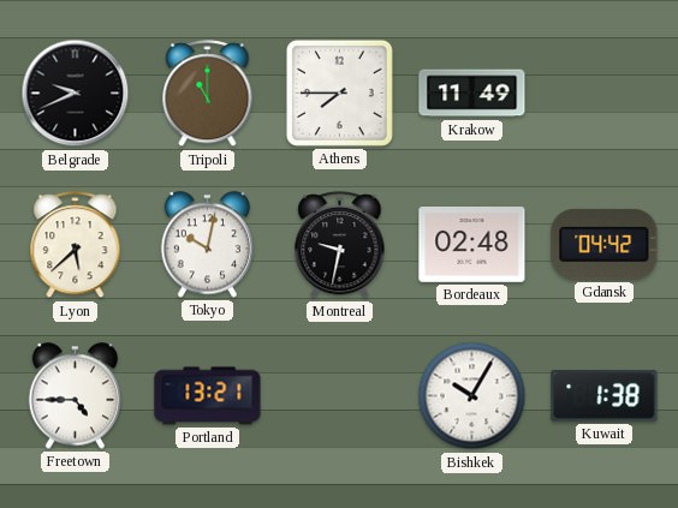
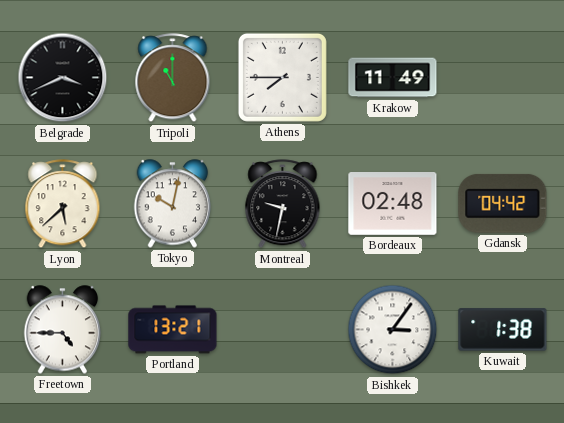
Belgrade: 9:41 -> 3:41
Bishkek: 10:05 -> 3:06
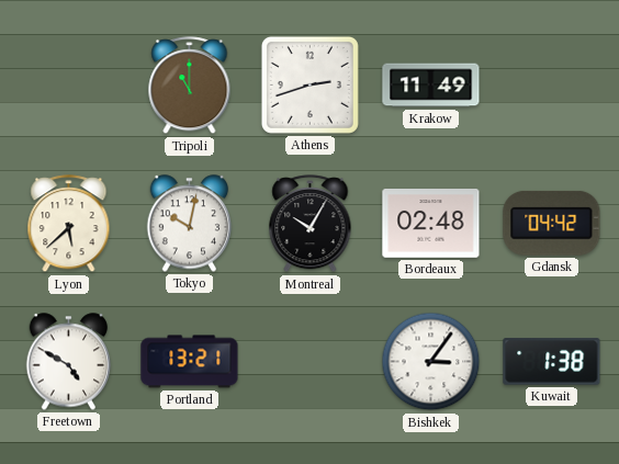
Belgrade: 3:41 -> none
Athens: 7:45 -> 2:42
Montreal: 9:32 -> 10:05
Freetown: 4:45 -> 4:50
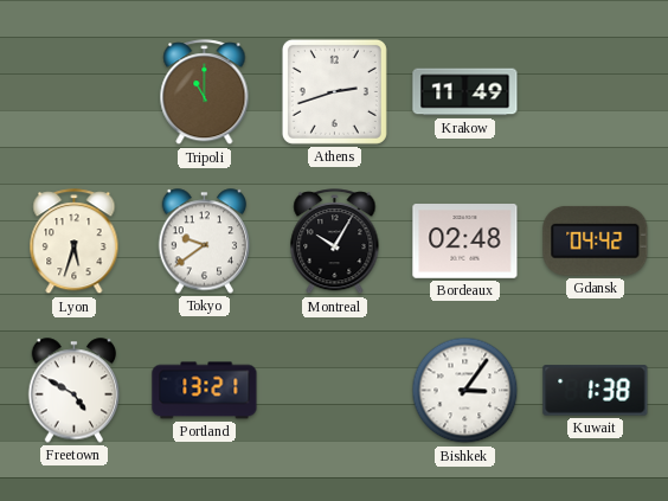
Lyon: 5:38 -> 5:33
Tokyo: 10:02 -> 9:39
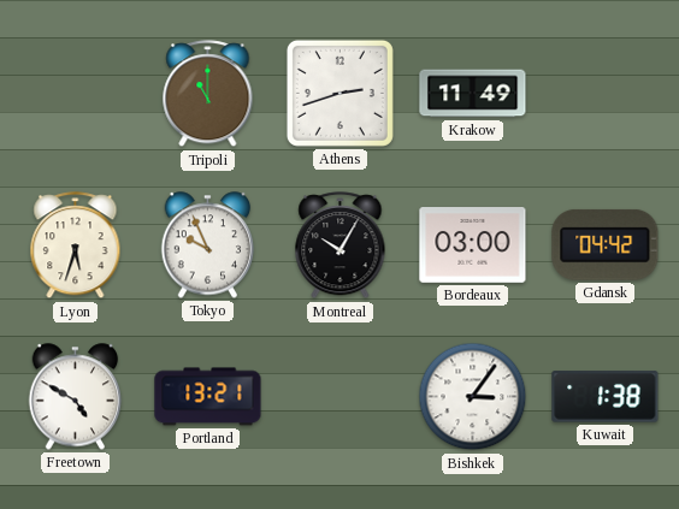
Tokyo: 9:39 -> 9:56
Bordeaux: 02:48 -> 03:00
